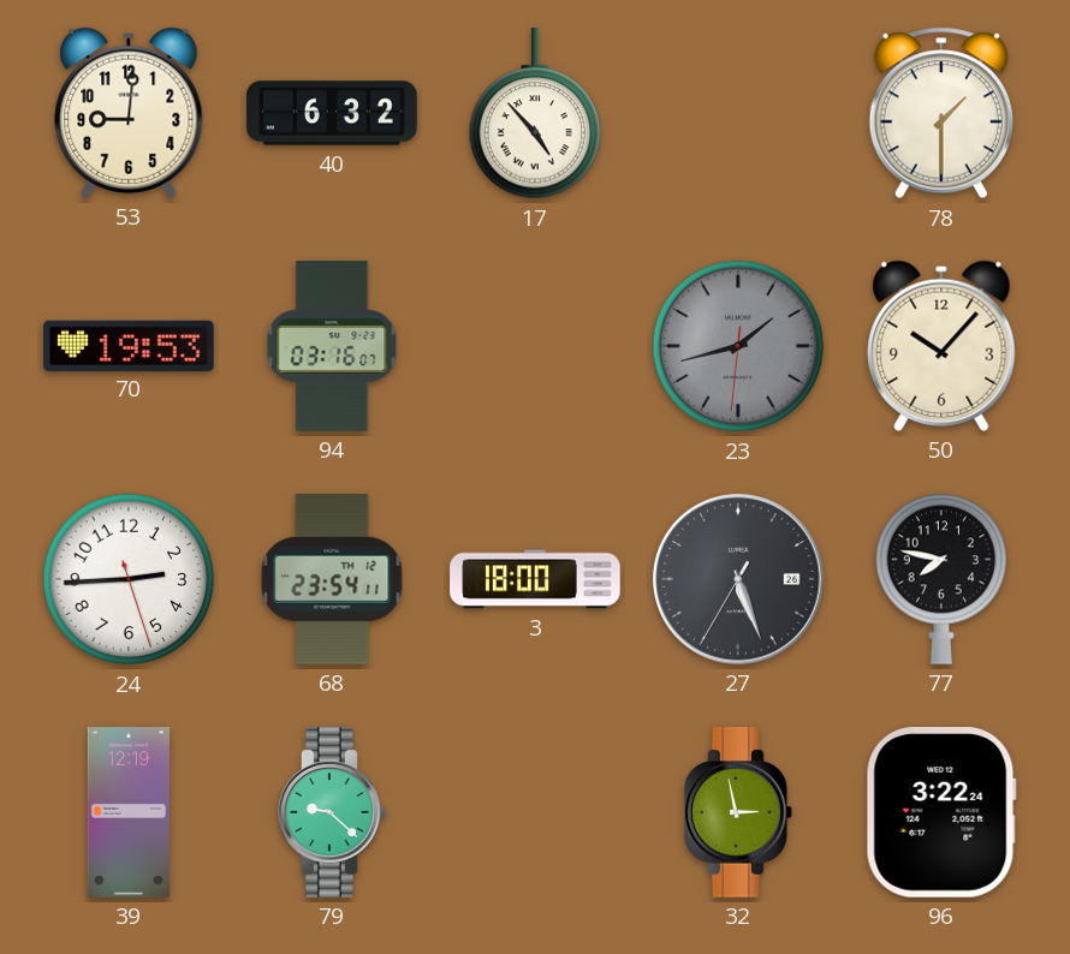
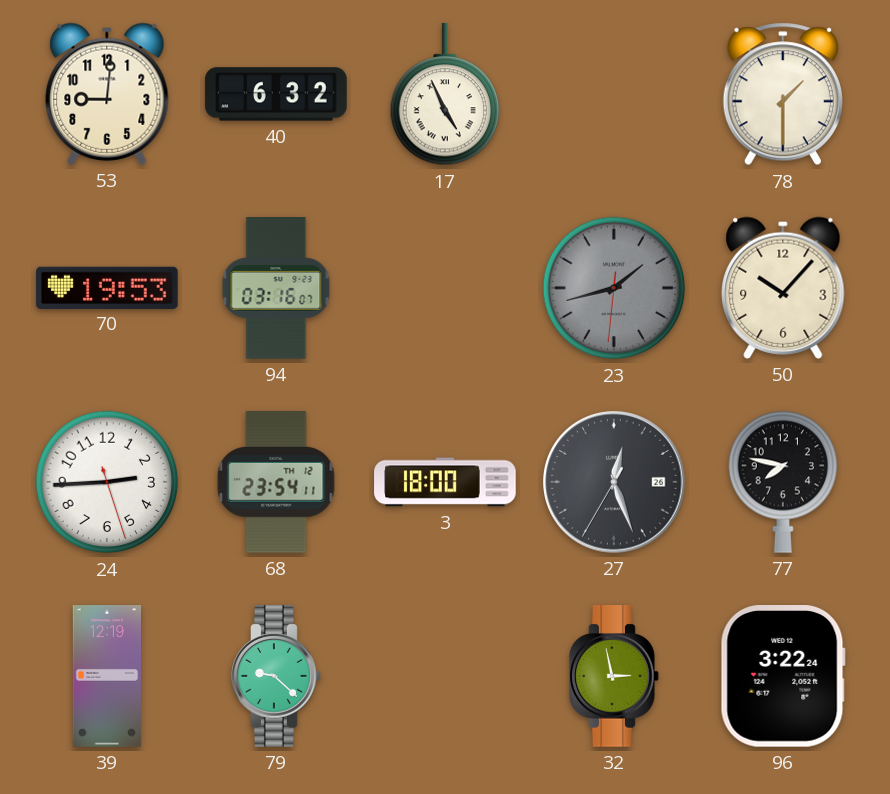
17: 4:53 -> 4:56
27: 5:26 -> 12:26
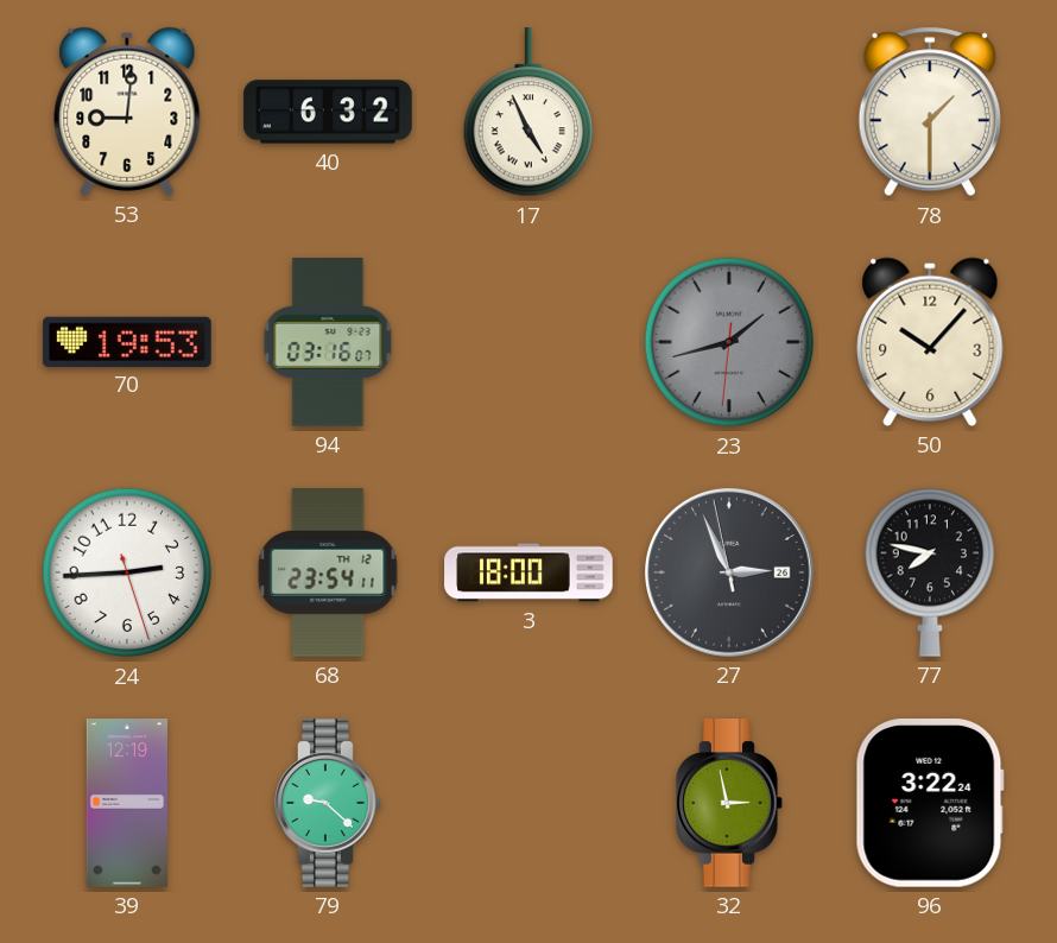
27: 12:26 -> 2:55
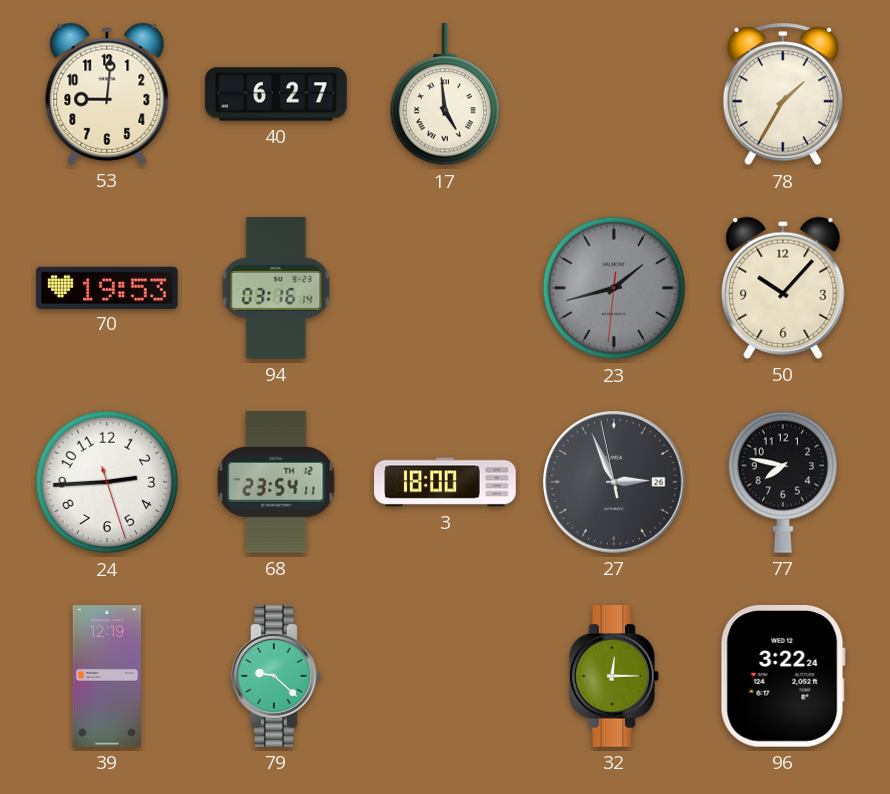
40: 6:32 -> 6:27
17: 4:56 -> 4:59
78: 1:30 -> 1:35
94: 03:16:07 -> 03:16:14
32: 2:58 -> 12:15
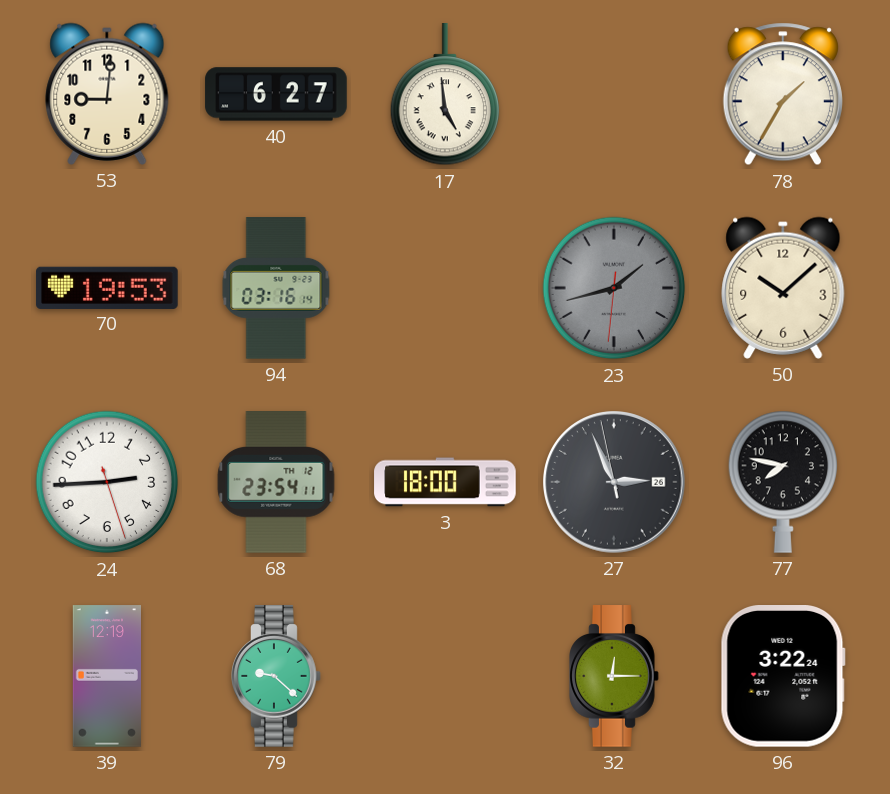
50: 10:07 -> 10:08
